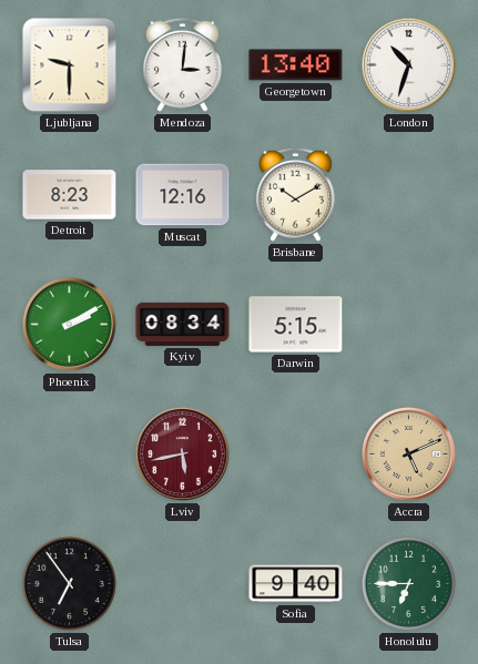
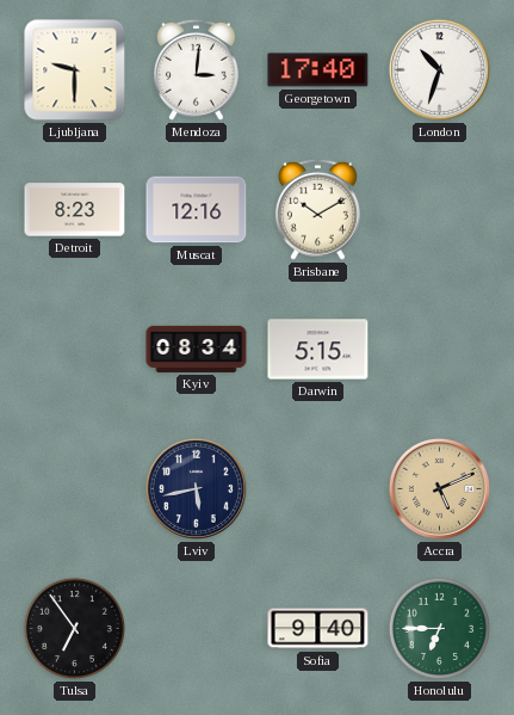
Georgetown: 13:40 -> 17:40
Phoenix: 2:10 -> none
Lviv dial: burgundy -> navy
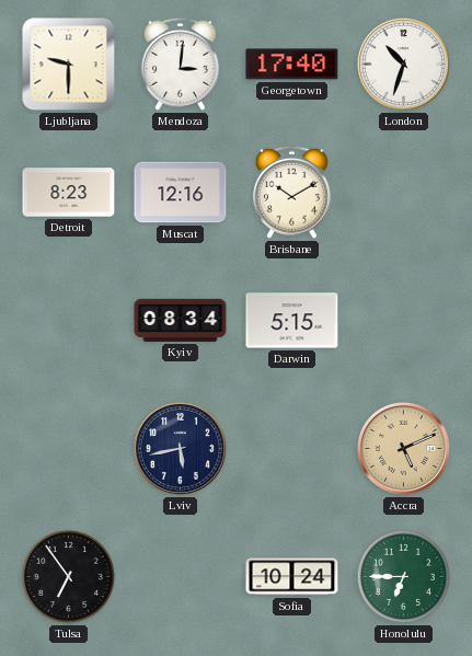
Sofia: 9:40 -> 10:24
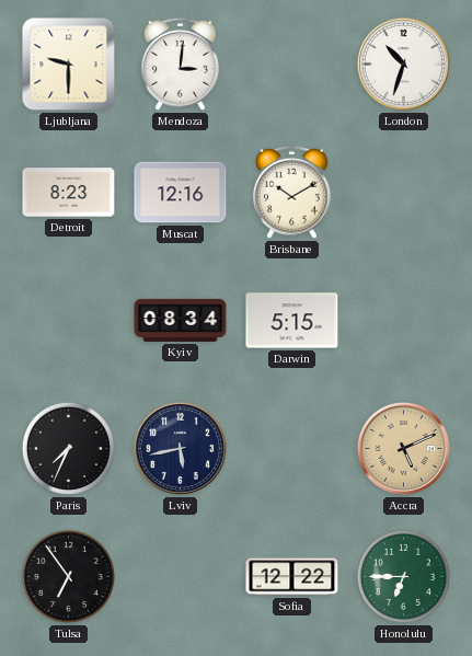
Georgetown: 17:40 -> none
Paris: none -> 7:34
Sofia: 10:24 -> 12:22
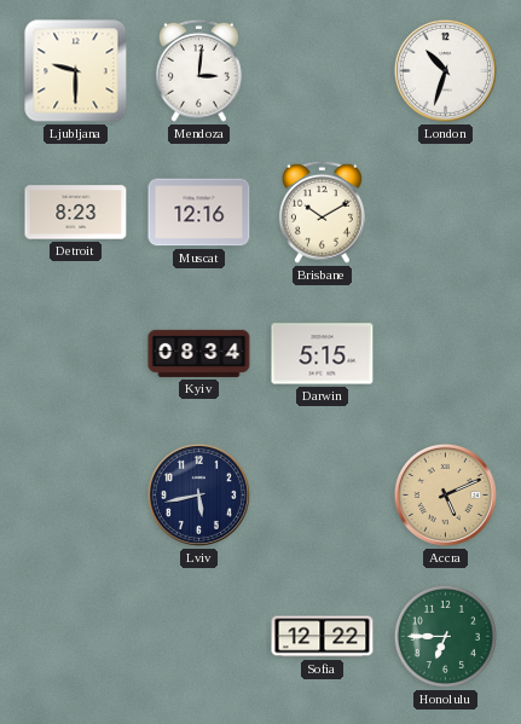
Paris: 7:34 -> none
Tulsa: 6:54 -> none
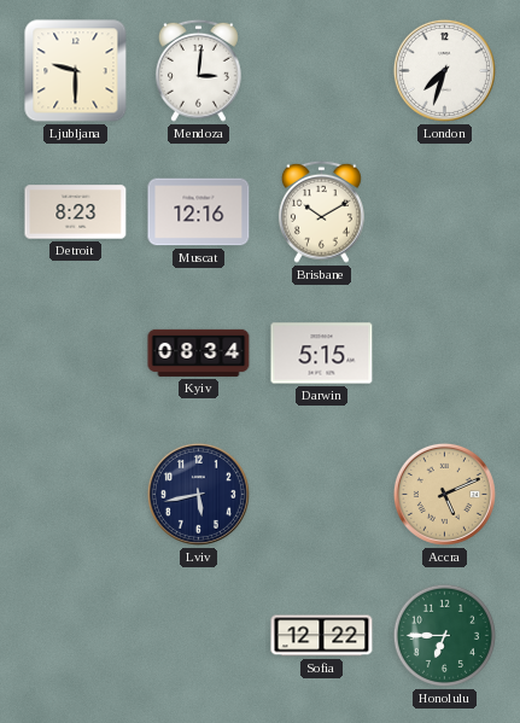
London: 10:33 -> 7:33
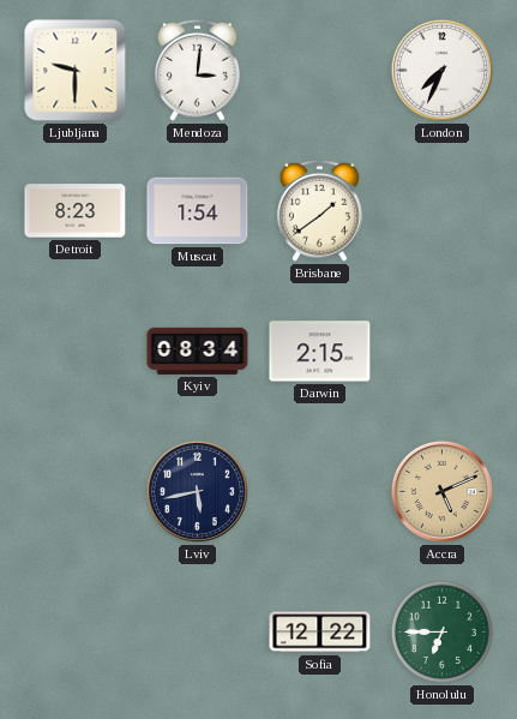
London: 7:33 -> 7:34
Muscat: 12:16 -> 1:54
Brisbane: 10:10 -> 1:39
Darwin: 5:15 -> 2:15
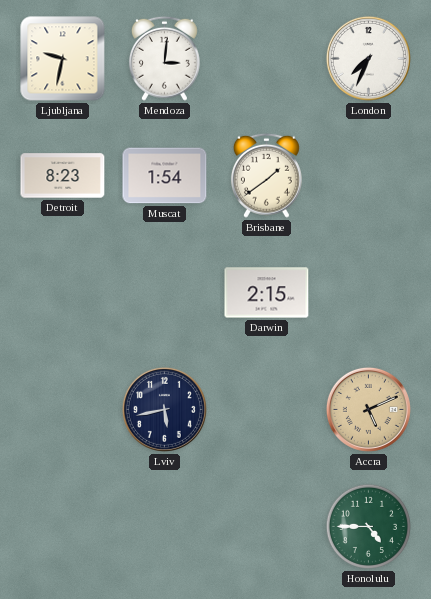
Ljubljana: 9:30 -> 9:32
Kyiv: 08:34 -> none
Sofia: 12:22 -> none
Honolulu: 6:45 -> 4:45
